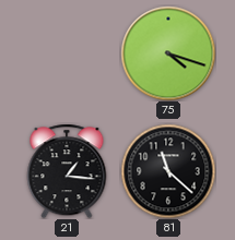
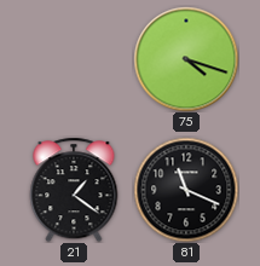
21: 1:16 -> 1:21
81: 11:22 -> 11:19
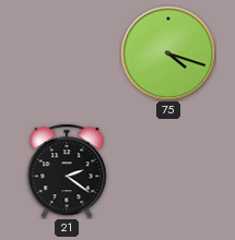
21: 1:21 -> 2:21
81: 11:19 -> none
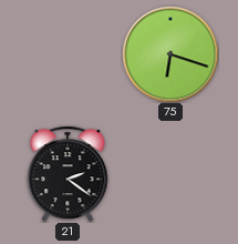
75: 4:18 -> 6:18
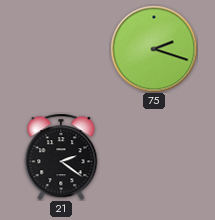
75: 6:18 -> 2:18
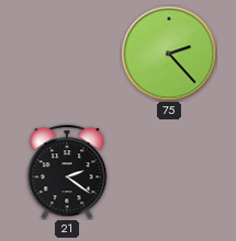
75: 2:18 -> 2:23
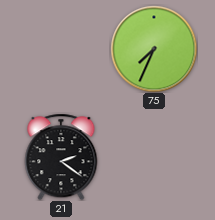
75: 2:23 -> 7:34
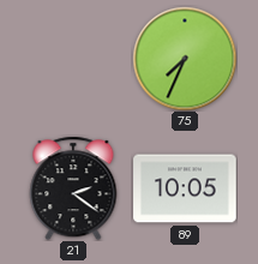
89: none -> 10:05
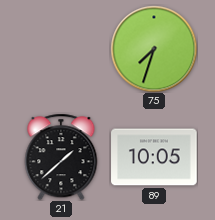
75: 7:34 -> 7:33
21: 2:21 -> 1:38
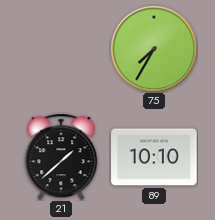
75: 7:33 -> 7:35
89: 10:05 -> 10:10
